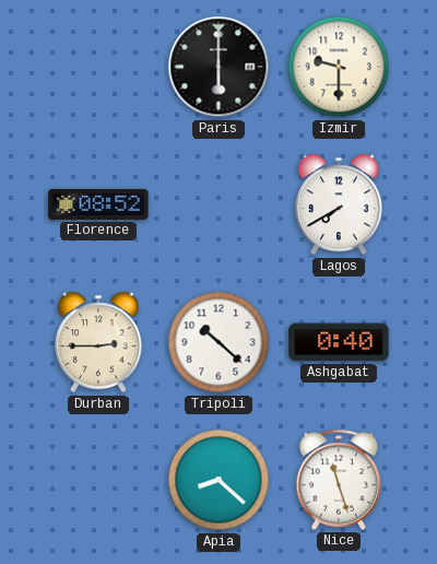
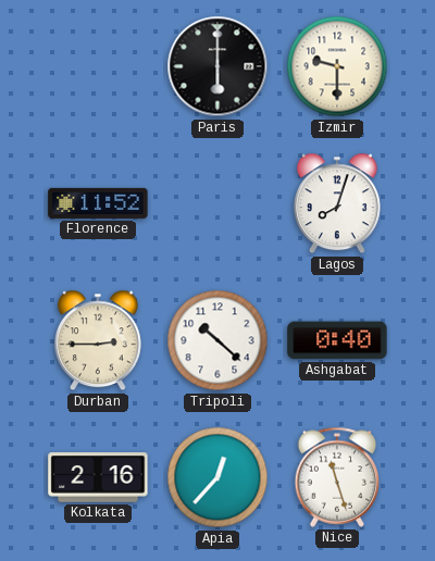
Florence: 08:52 -> 11:52
Lagos: 7:40 -> 8:03
Kolkata: none -> 2:16
Apia: 8:22 -> 12:37
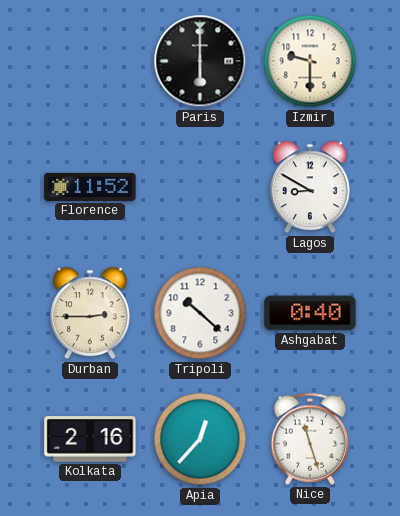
Lagos: 8:03 -> 8:50
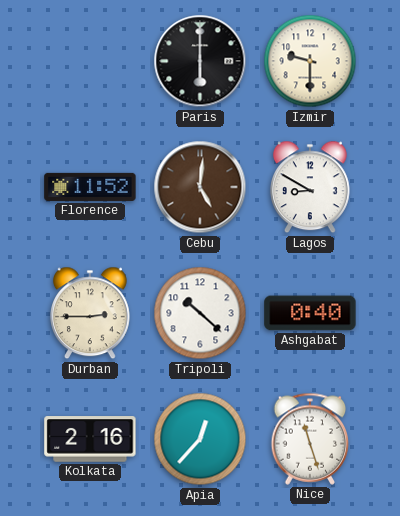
Cebu: none -> 5:01
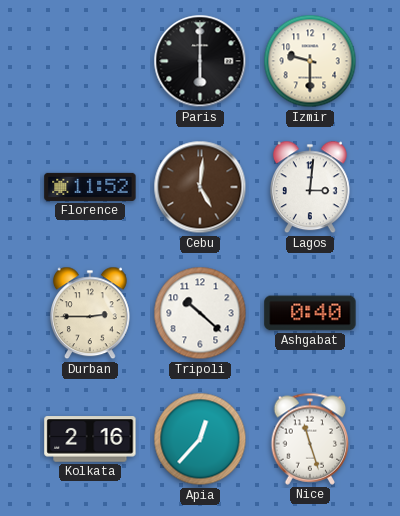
Lagos: 8:50 -> 3:01
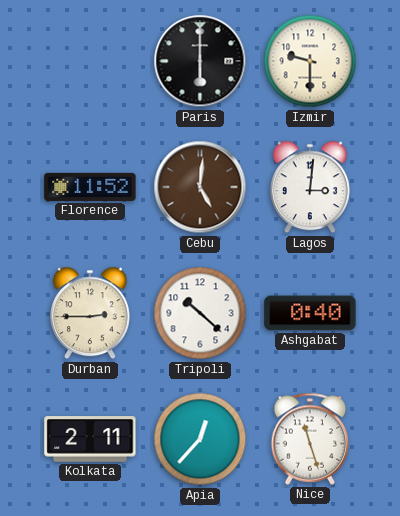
Kolkata: 2:16 -> 2:11
